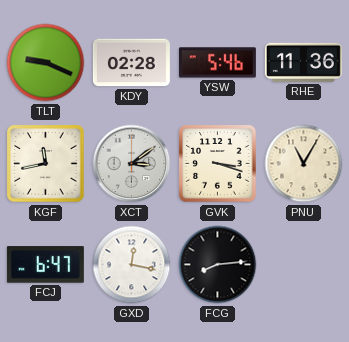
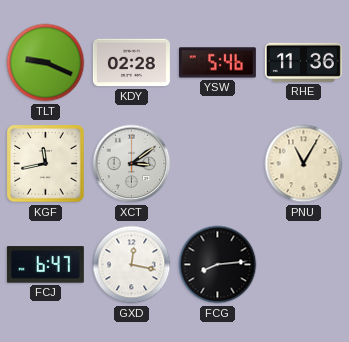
GVK: 3:18 -> none
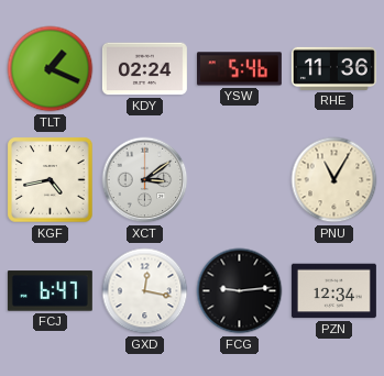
TLT: 9:19 -> 1:19
KDY: 02:28 -> 02:24
KGF: 11:43 -> 4:43
FCG: 8:14 -> 9:14
PZN: none -> 12:34
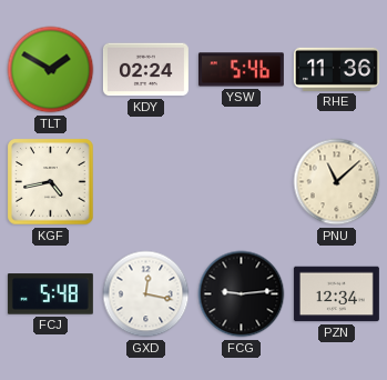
TLT: 1:19 -> 1:50
XCT: 3:09 -> none
PNU: 11:05 -> 11:08
FCJ: 6:47 -> 5:48
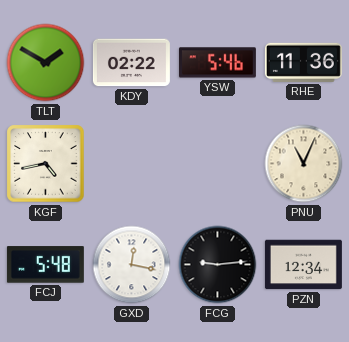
KDY: 02:24 -> 02:22
PNU: 11:08 -> 11:04
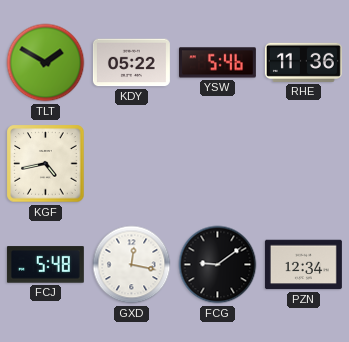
KDY: 02:22 -> 05:22
PNU: 11:04 -> none
FCG: 9:14 -> 9:09
